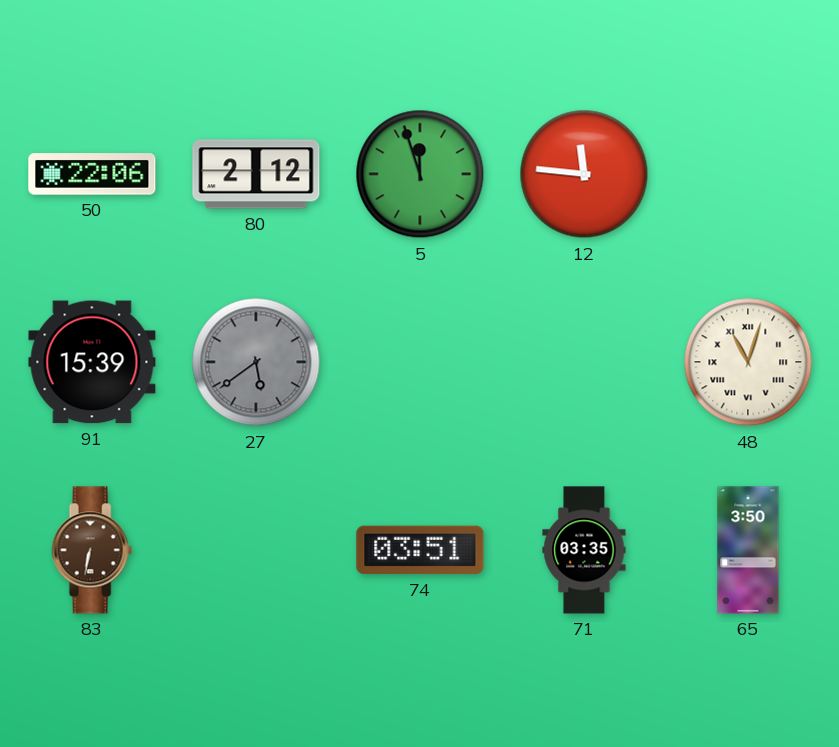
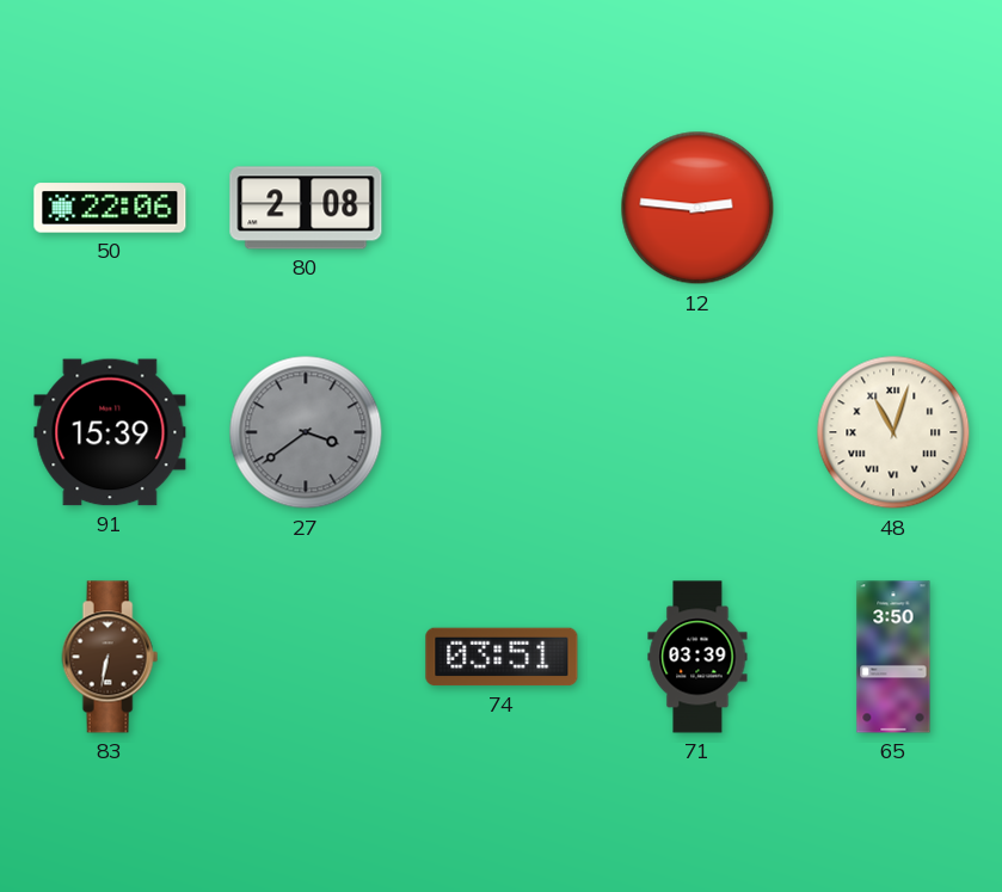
80: 2:12 -> 2:08
5: 11:57 -> none
12: 11:46 -> 2:46
27: 5:39 -> 3:39
71: 03:35 -> 03:39
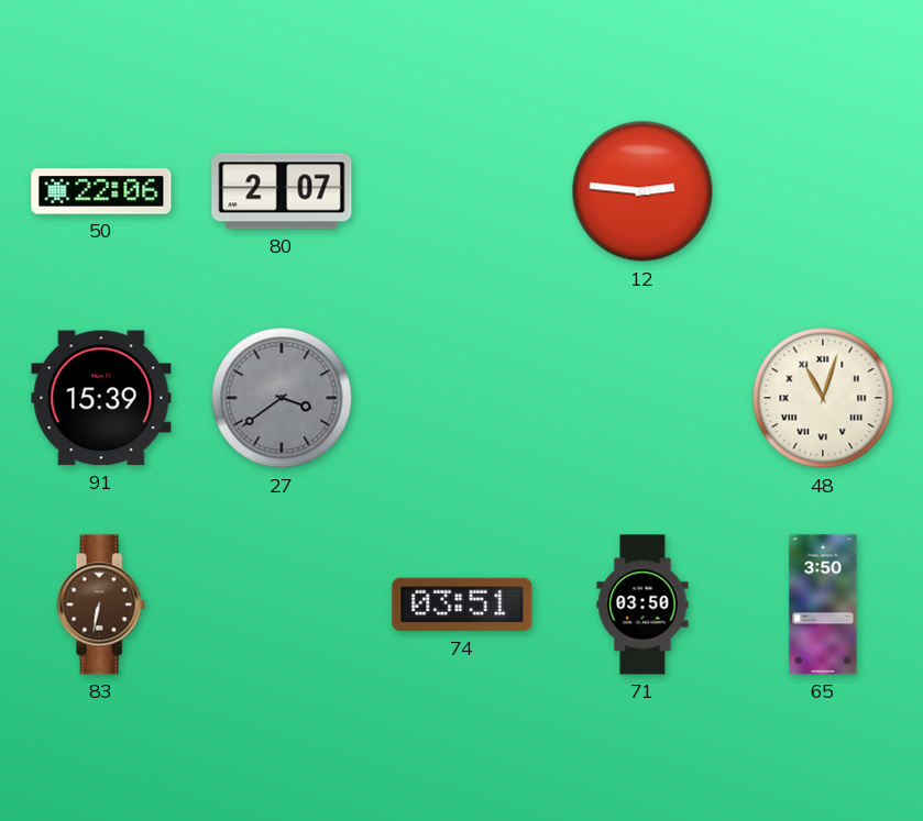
80: 2:08 -> 2:07
71: 03:39 -> 03:50
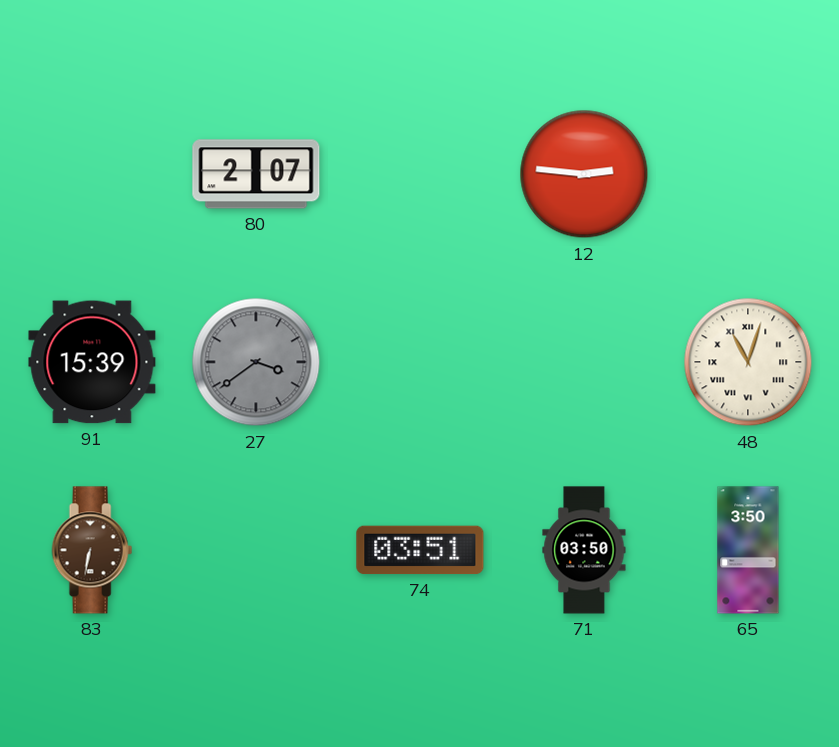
50: 22:06 -> none
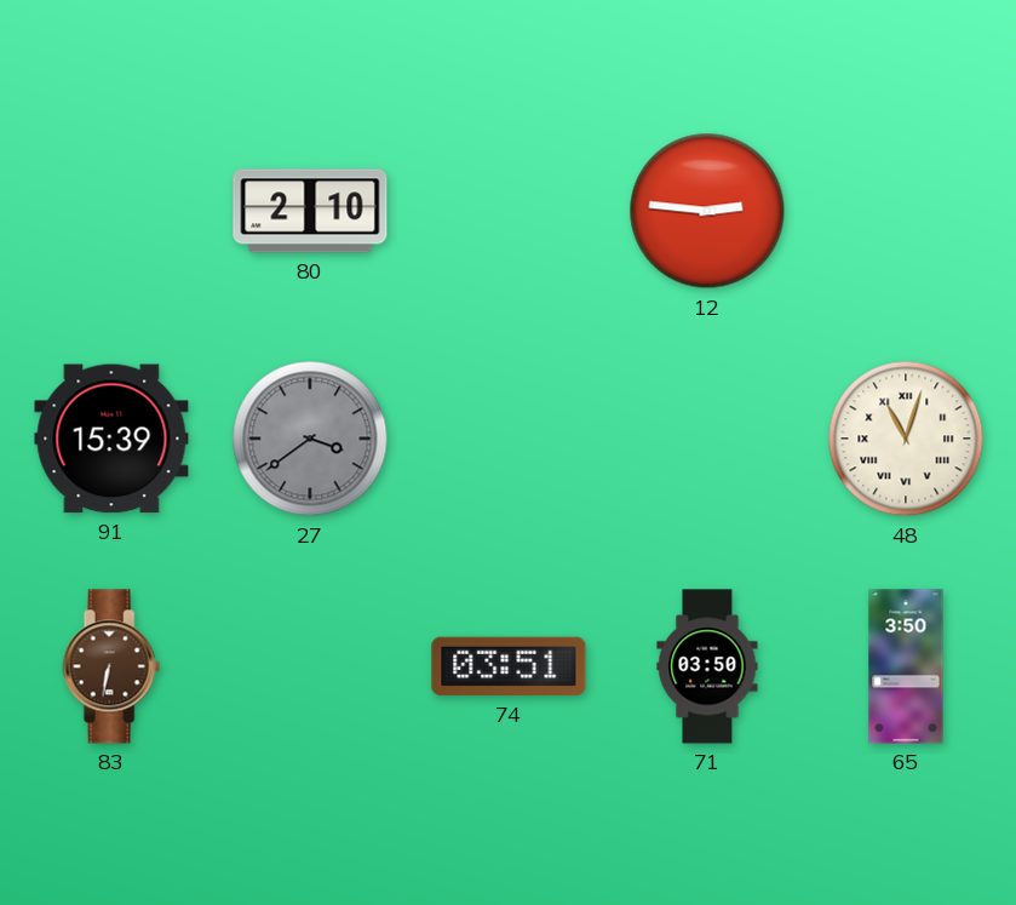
80: 2:07 -> 2:10
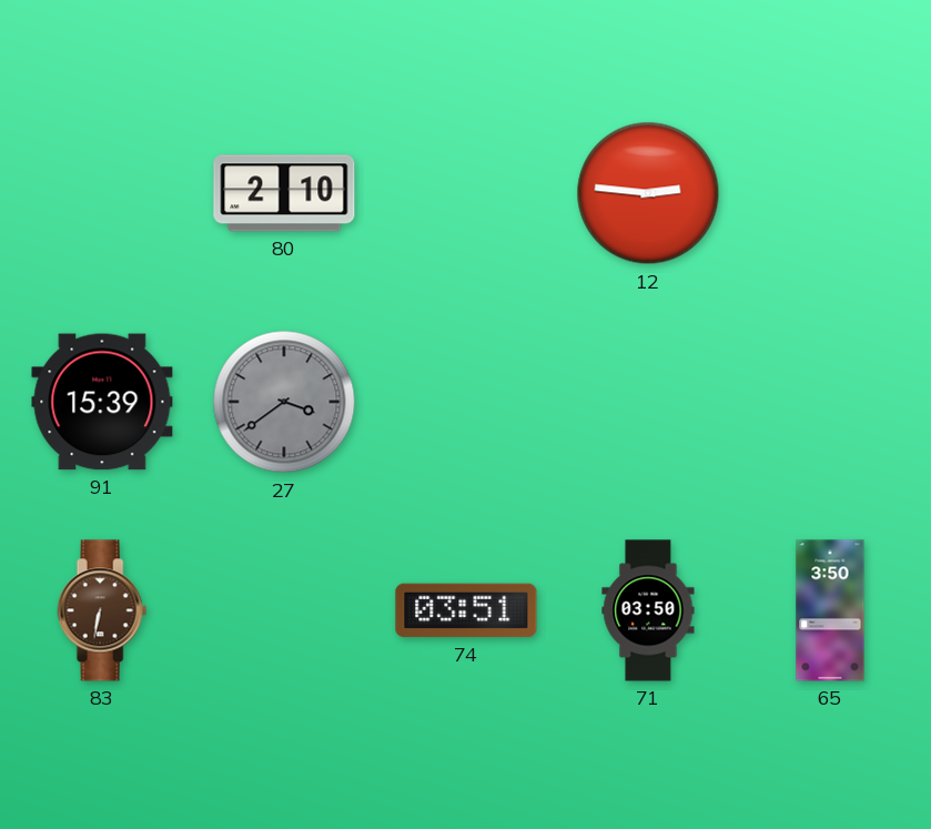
48: 11:03 -> none
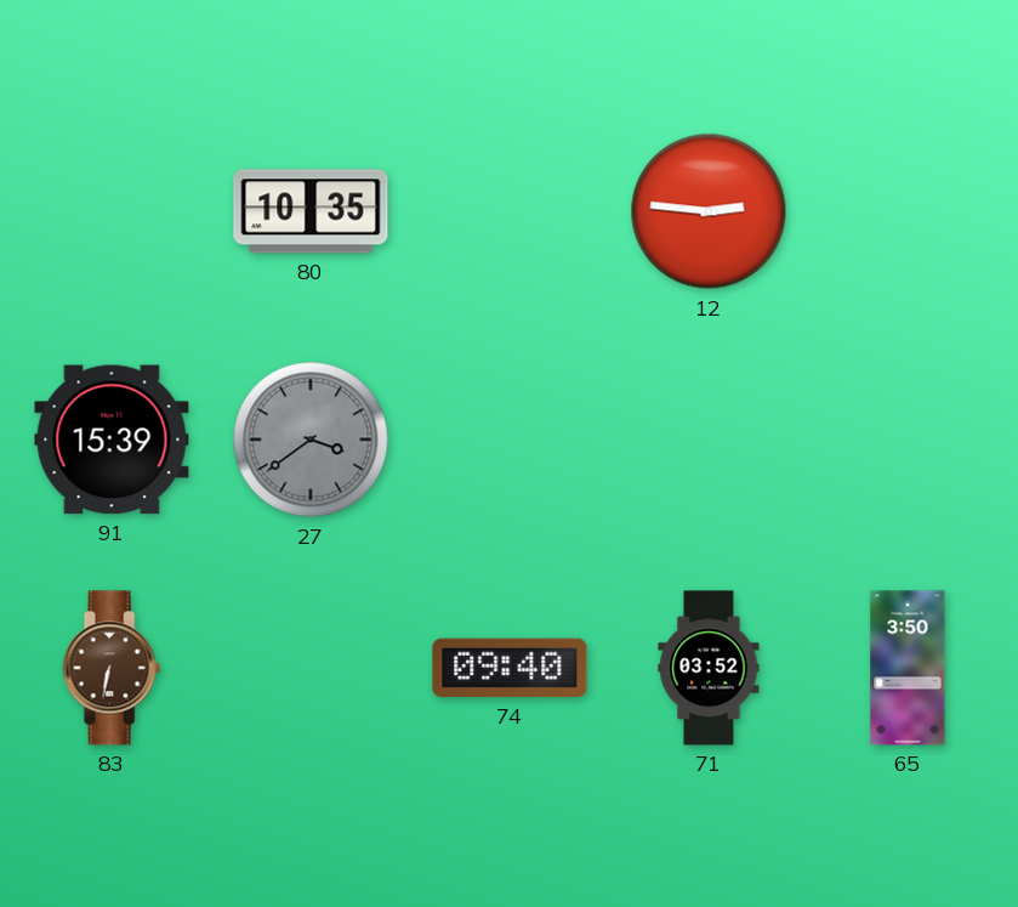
80: 2:10 -> 10:35
74: 03:51 -> 09:40
71: 03:50 -> 03:52
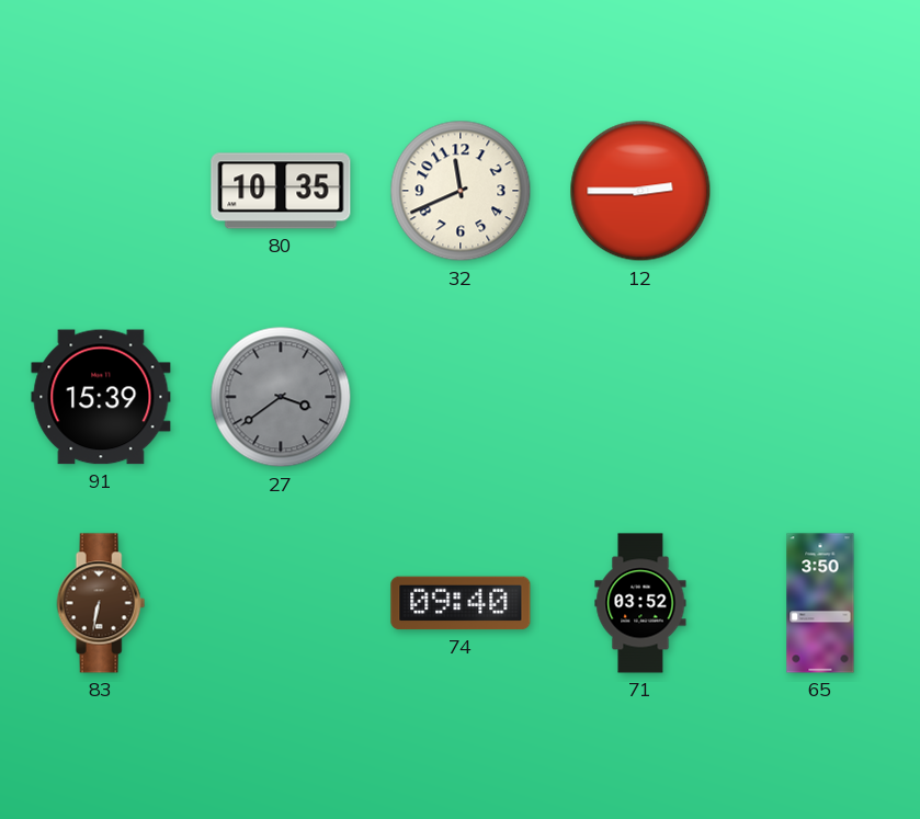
32: none -> 11:41
12: 2:46 -> 2:45
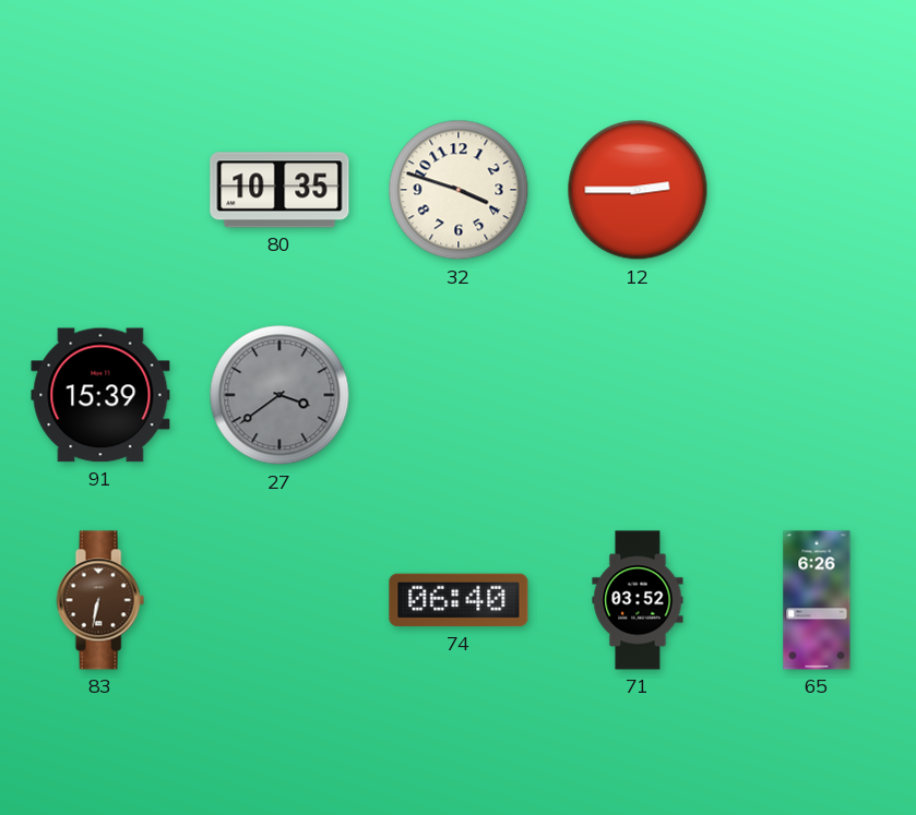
32: 11:41 -> 3:48
74: 09:40 -> 06:40
65: 3:50 -> 6:26
